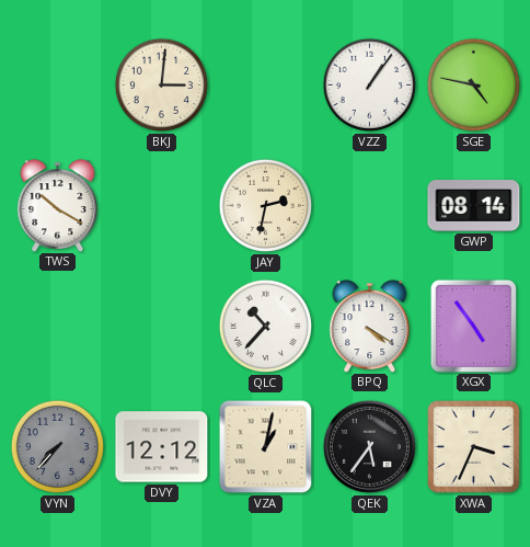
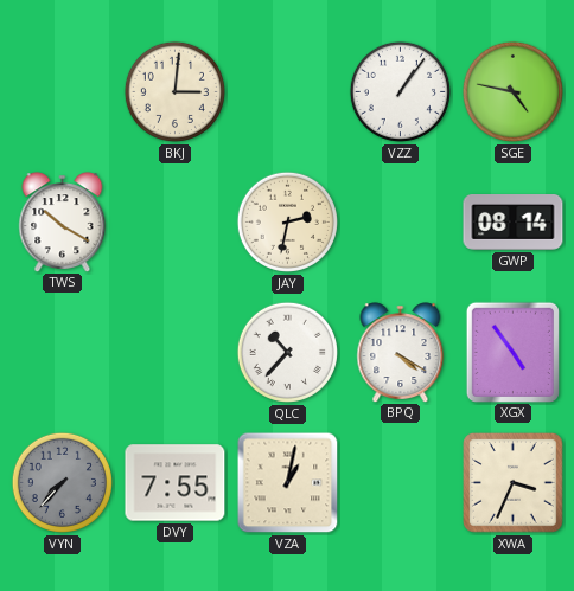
DVY: 12:12 -> 7:55
QEK: 5:36 -> none
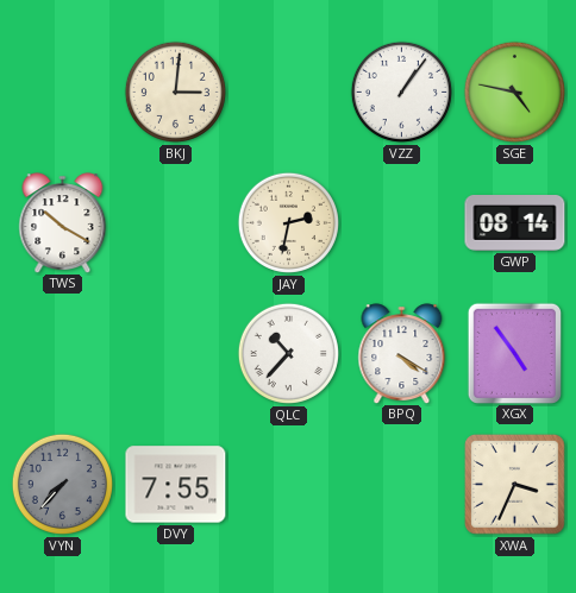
VZA: 1:02 -> none
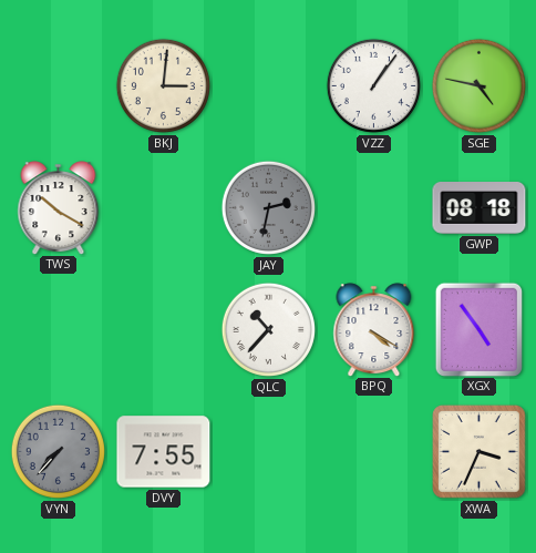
JAY dial: cream -> grey
GWP: 08:14 -> 08:18
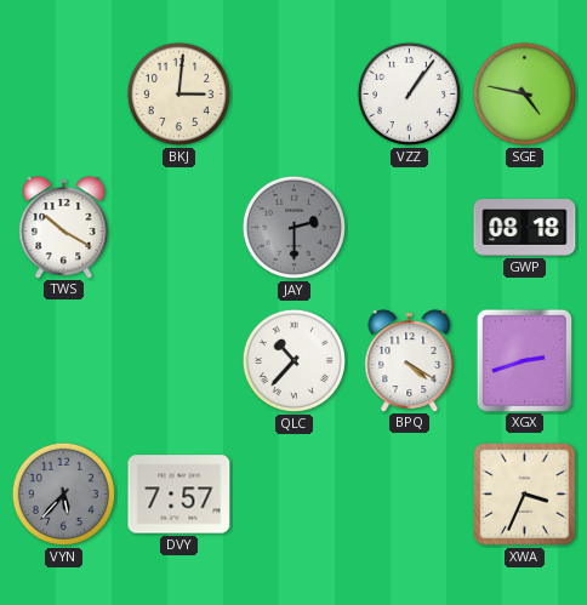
JAY: 2:32 -> 2:30
XGX: 4:54 -> 2:42
VYN: 7:37 -> 5:37
DVY: 7:55 -> 7:57
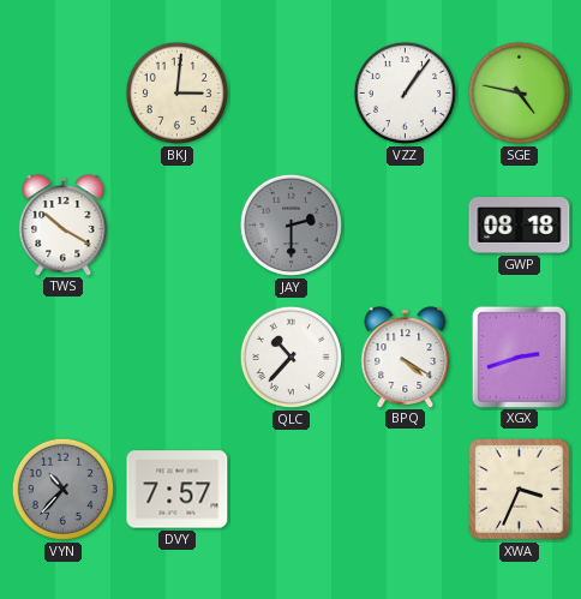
VYN: 5:37 -> 10:37
